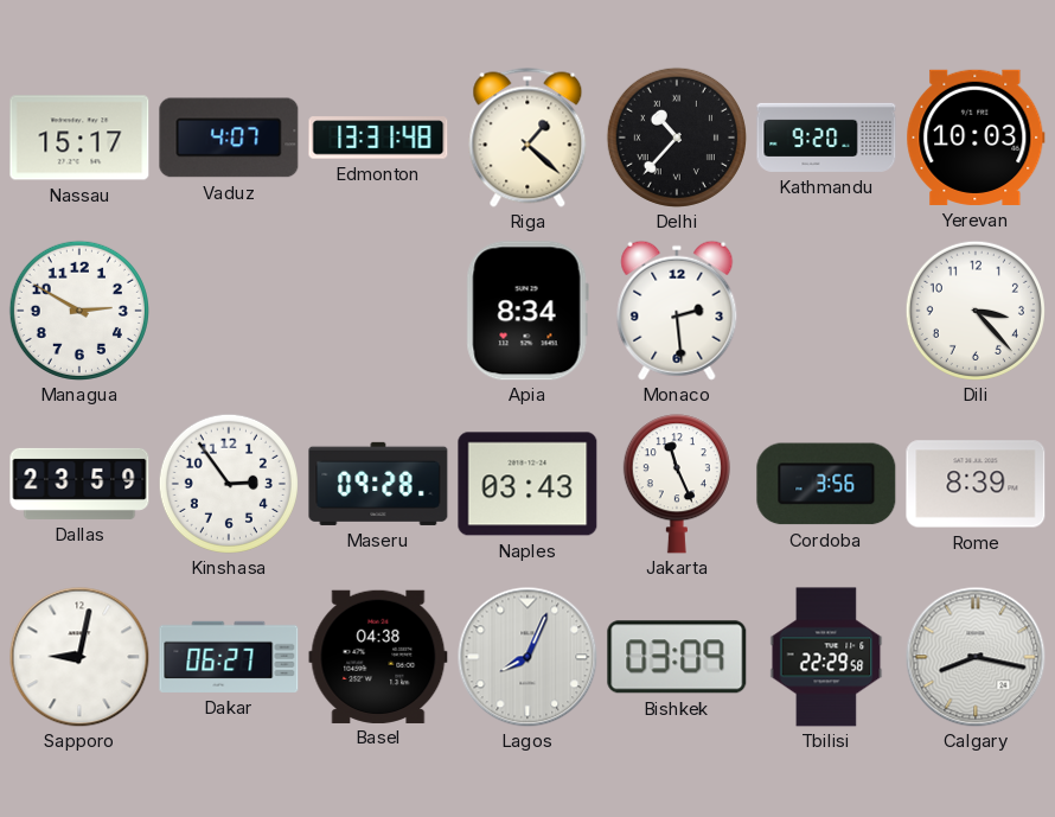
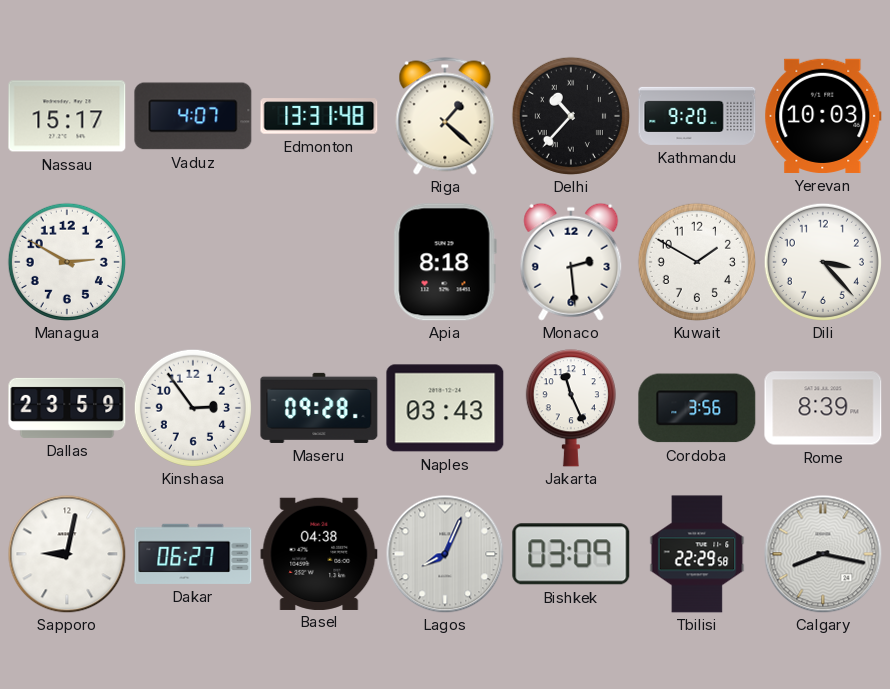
Apia: 8:34 -> 8:18
Kuwait: none -> 1:50
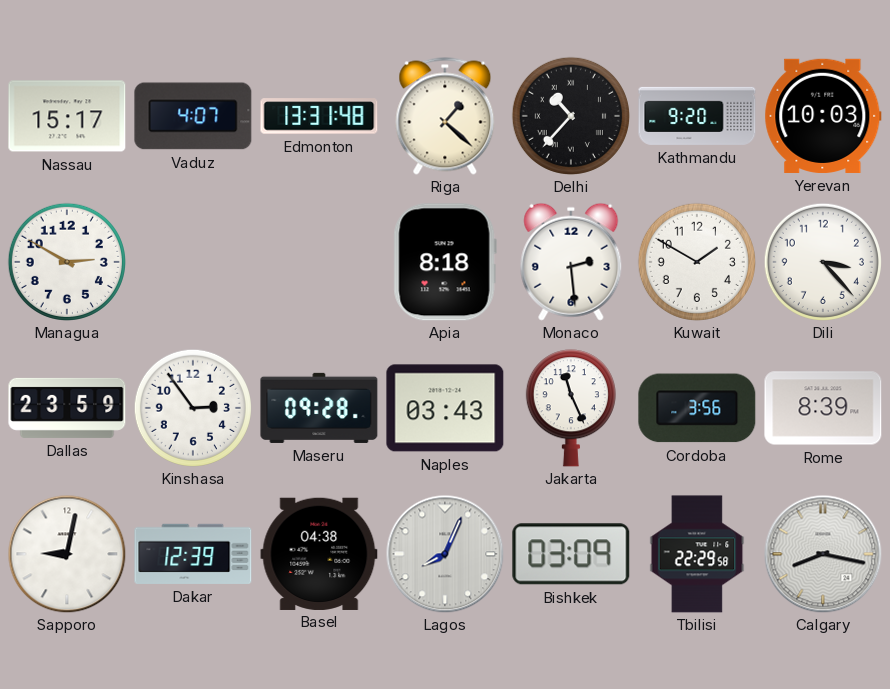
Dakar: 06:27 -> 12:39
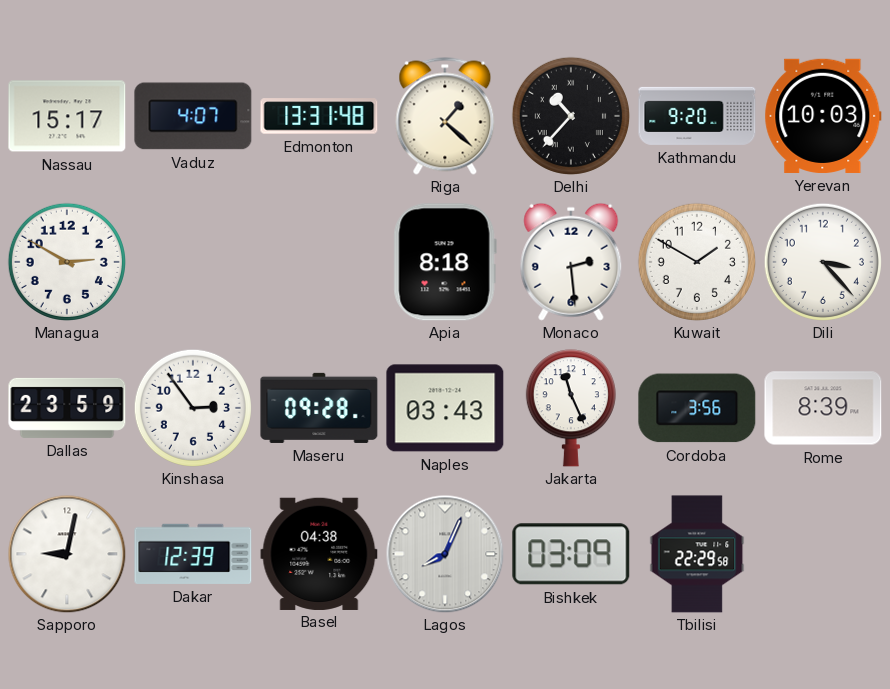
Calgary: 8:17 -> none
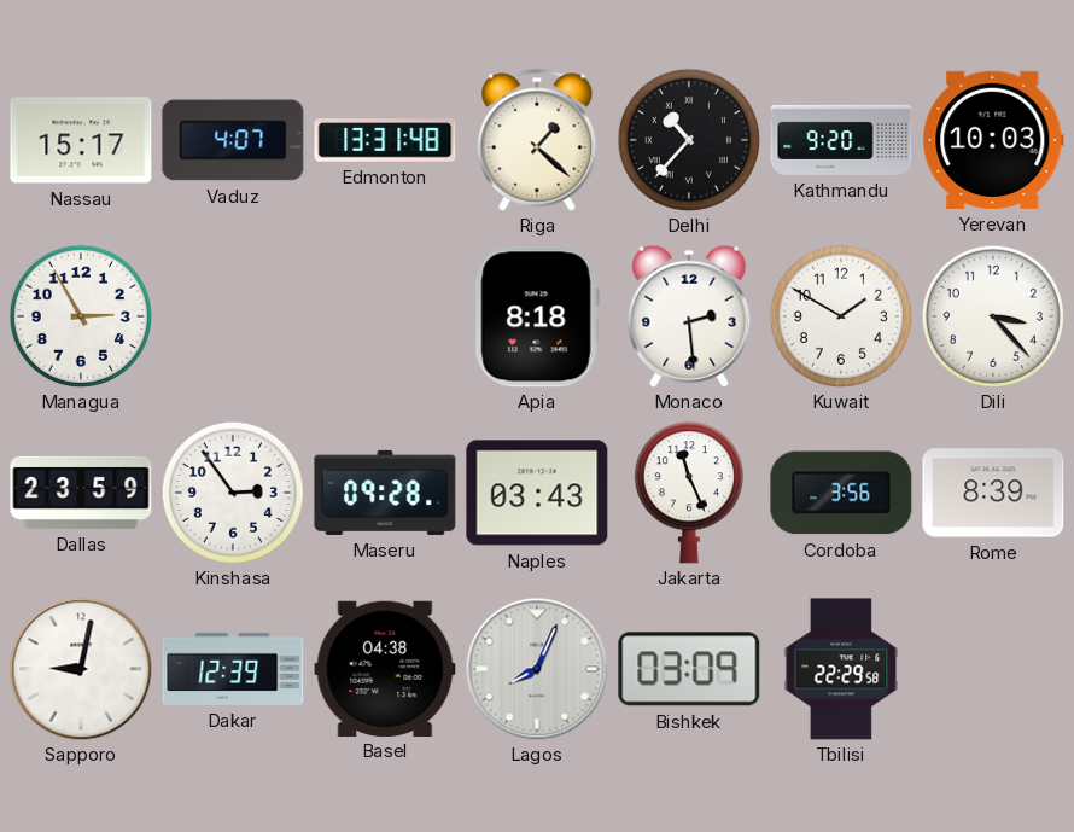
Managua: 2:50 -> 2:55
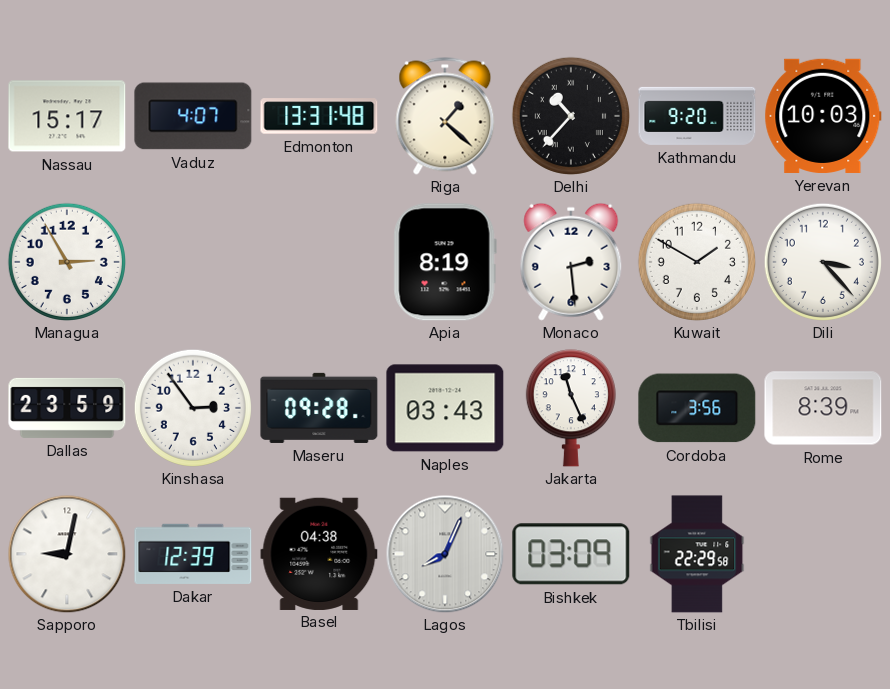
Apia: 8:18 -> 8:19
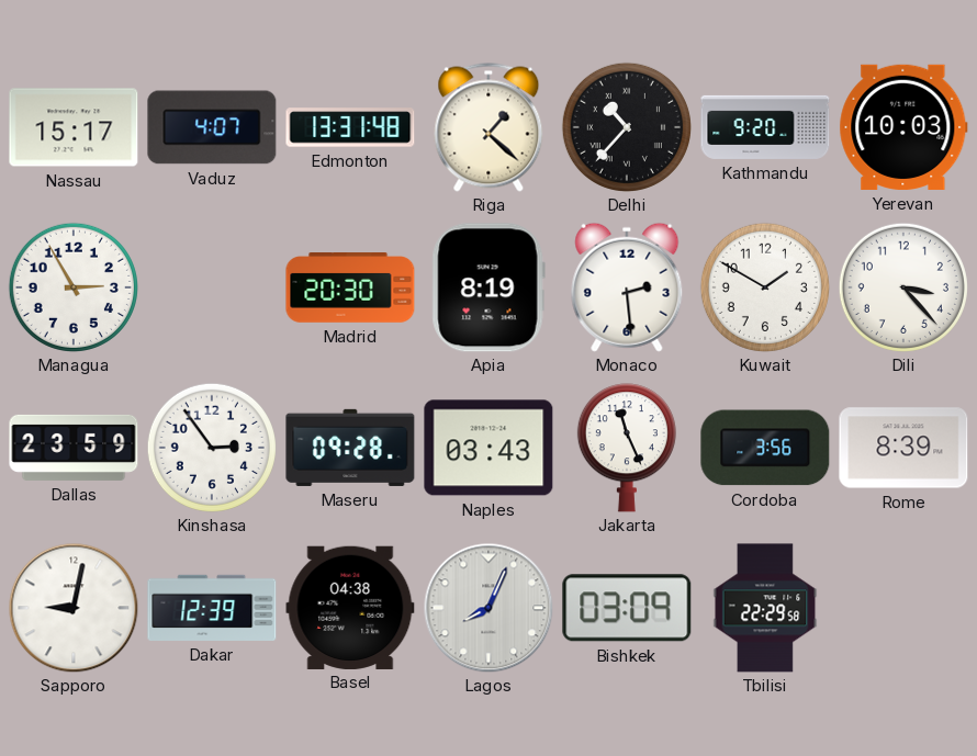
Madrid: none -> 20:30
